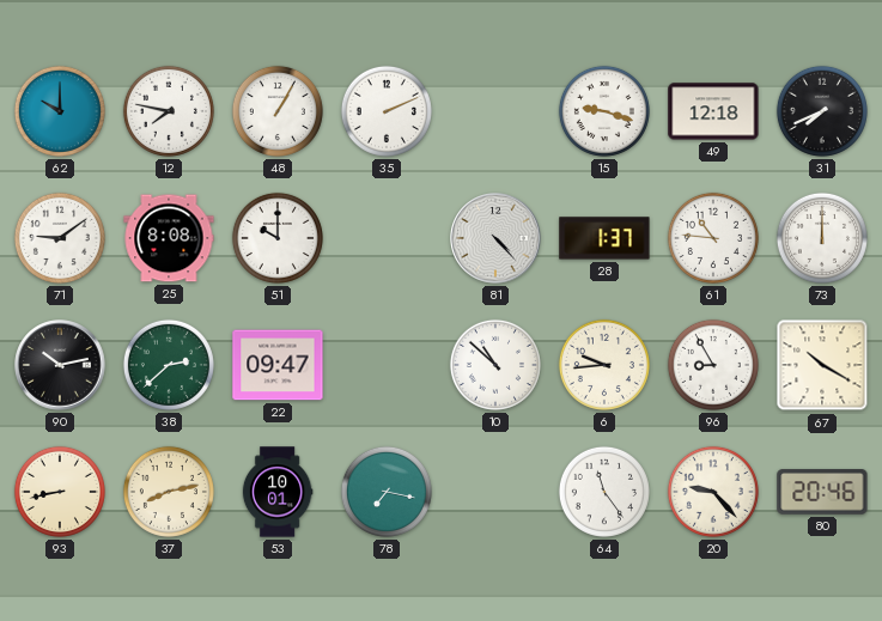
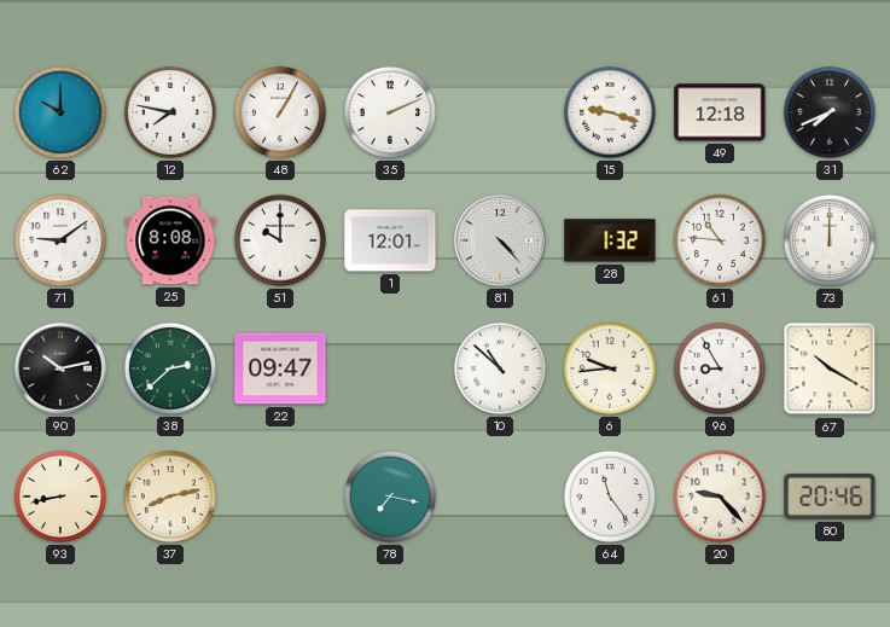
1: none -> 12:01
28: 1:37 -> 1:32
53: 10:01 -> none
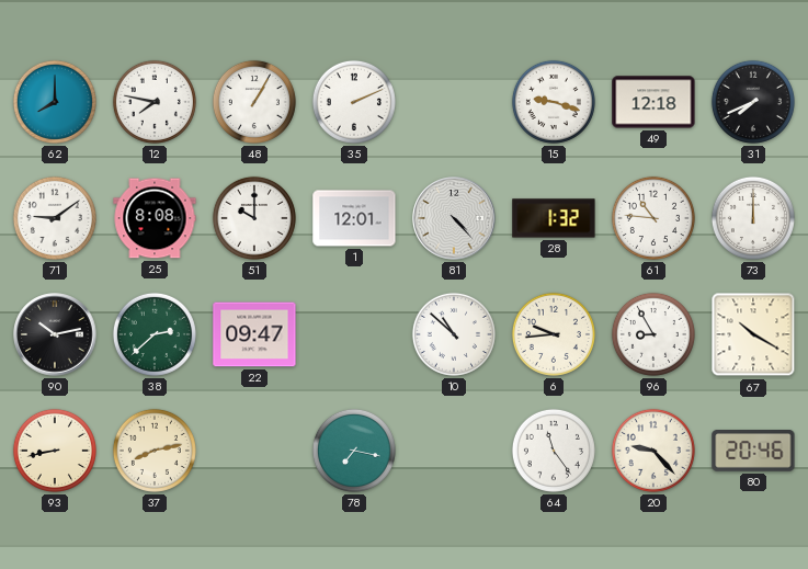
62: 10:00 -> 8:00
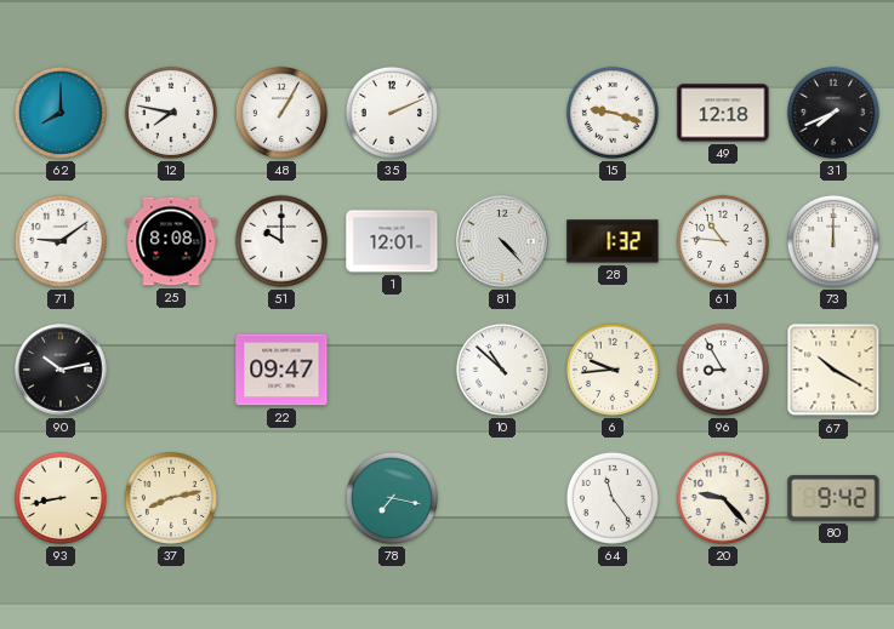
38: 2:38 -> none
80: 20:46 -> 9:42
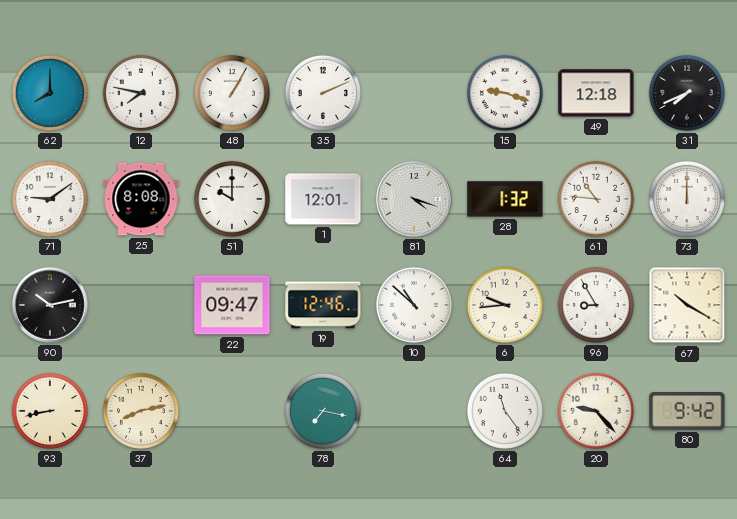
81: 4:23 -> 4:18
19: none -> 12:46
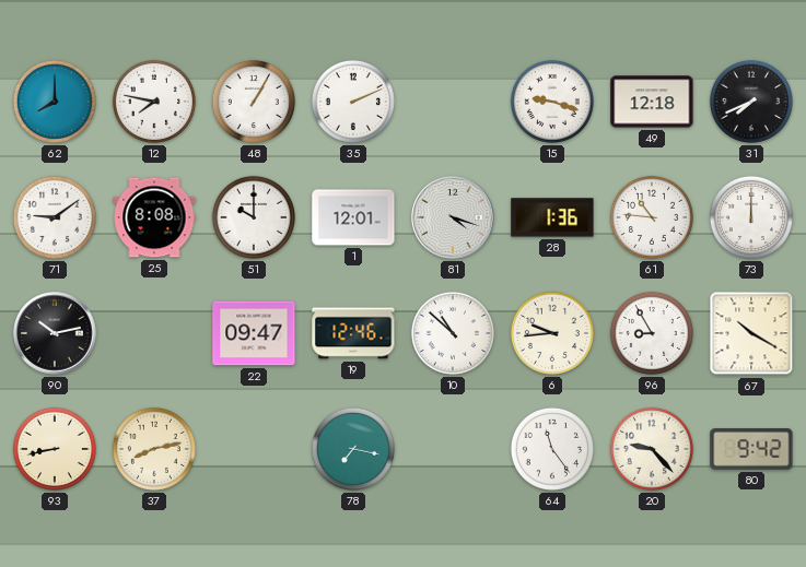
28: 1:32 -> 1:36
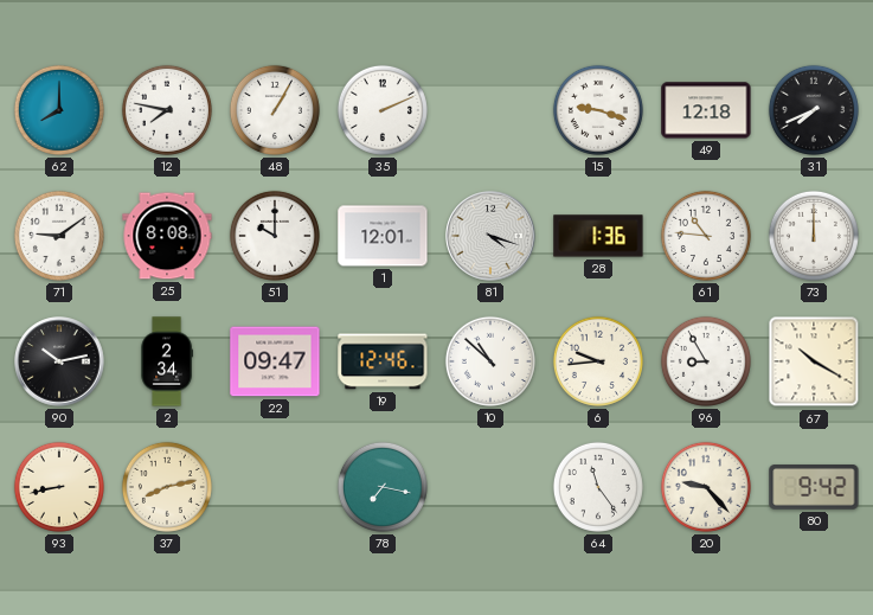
2: none -> 2:34
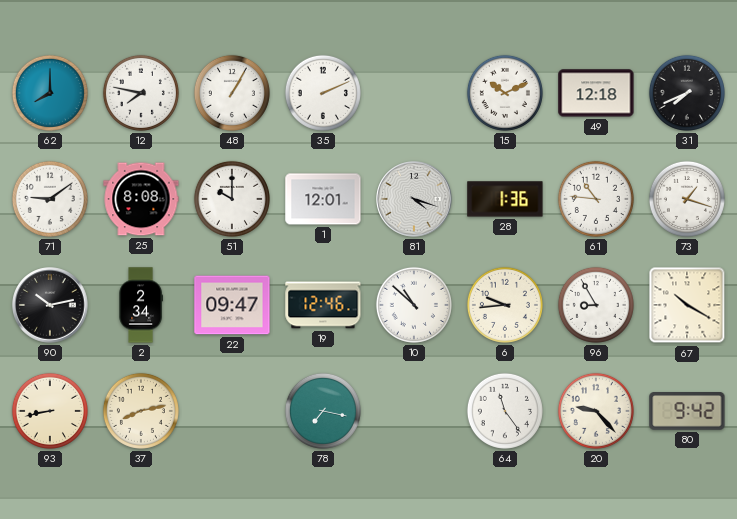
15: 9:18 -> 10:11
73: 12:00 -> 1:18
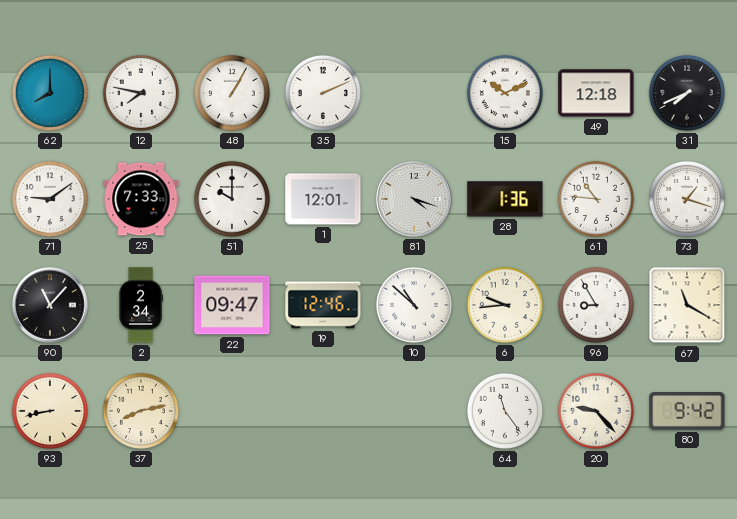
25: 8:08 -> 7:33
90: 10:13 -> 11:07
67: 10:20 -> 11:20
78: 7:17 -> none
